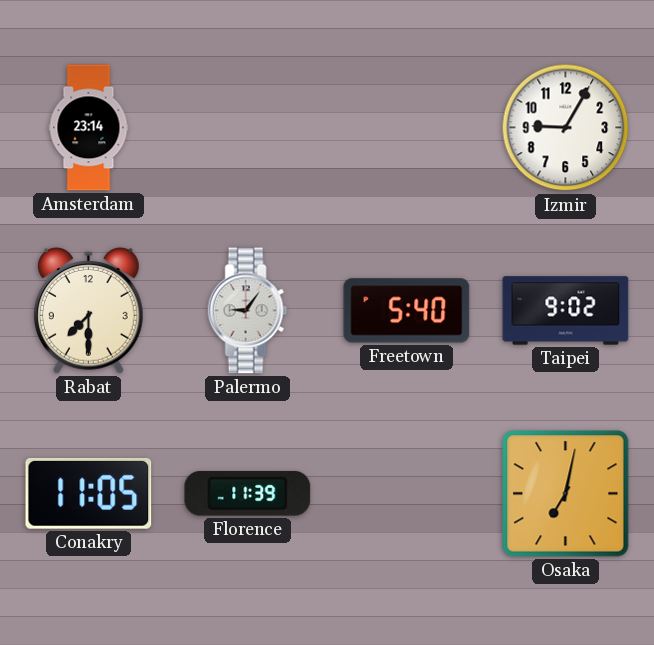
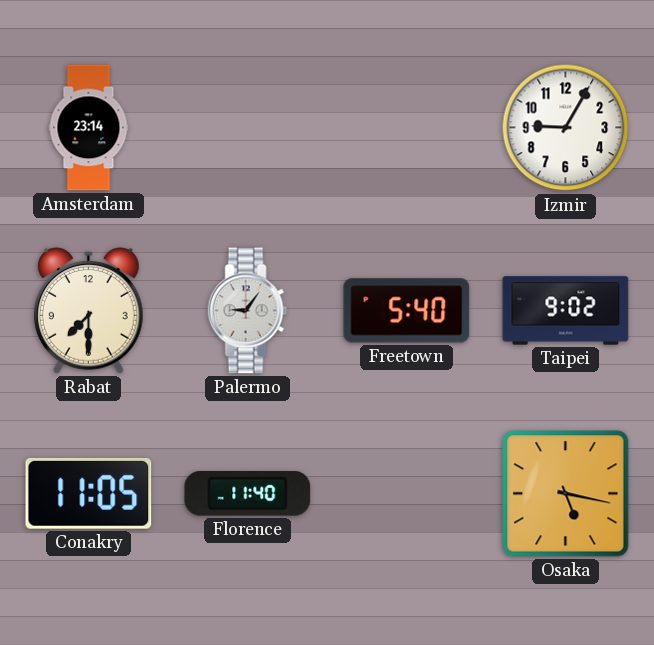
Florence: 11:39 -> 11:40
Osaka: 7:02 -> 5:17
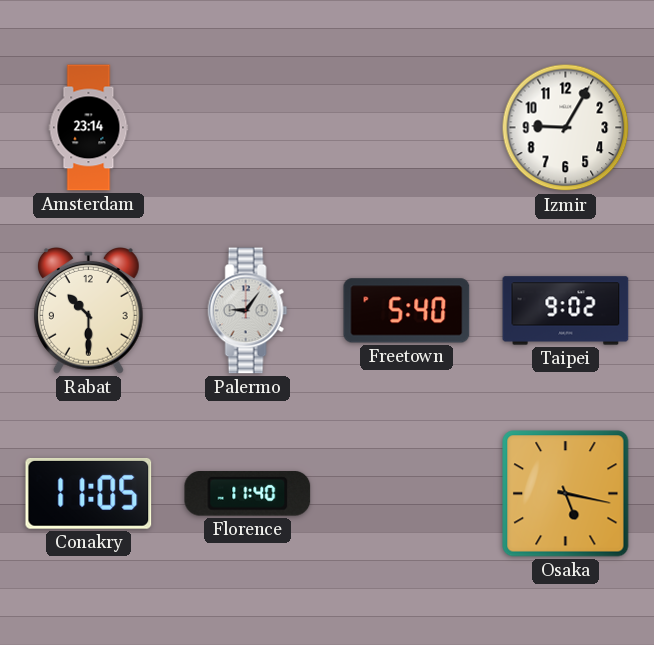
Rabat: 7:30 -> 10:30
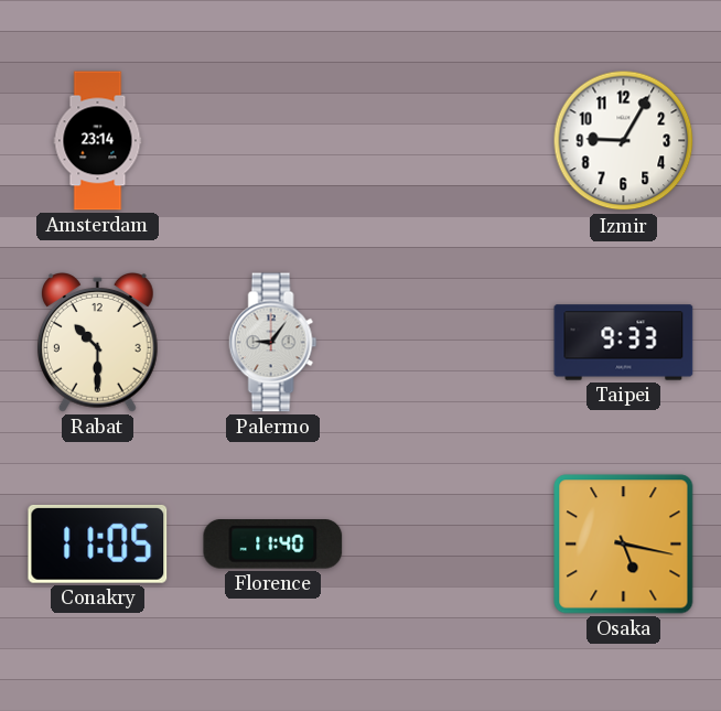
Freetown: 5:40 -> none
Taipei: 9:02 -> 9:33
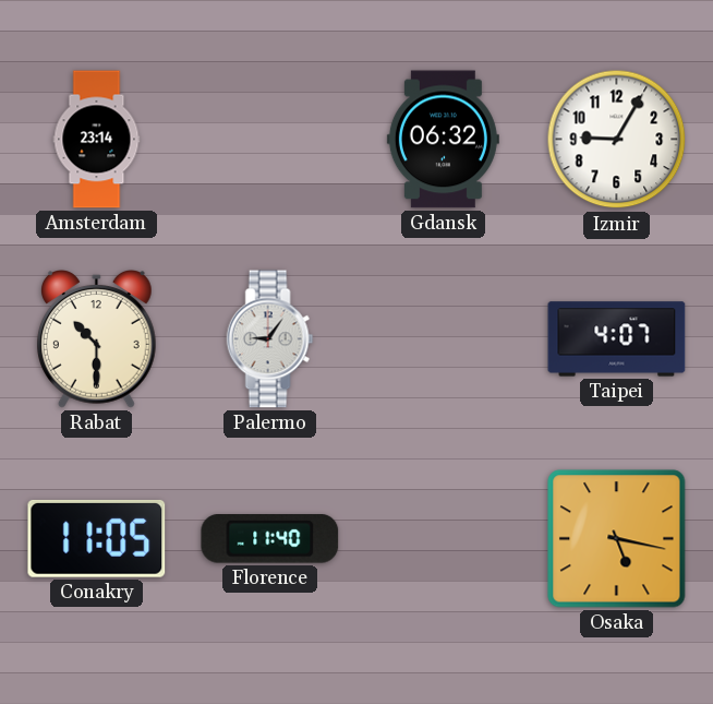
Gdansk: none -> 06:32
Taipei: 9:33 -> 4:07
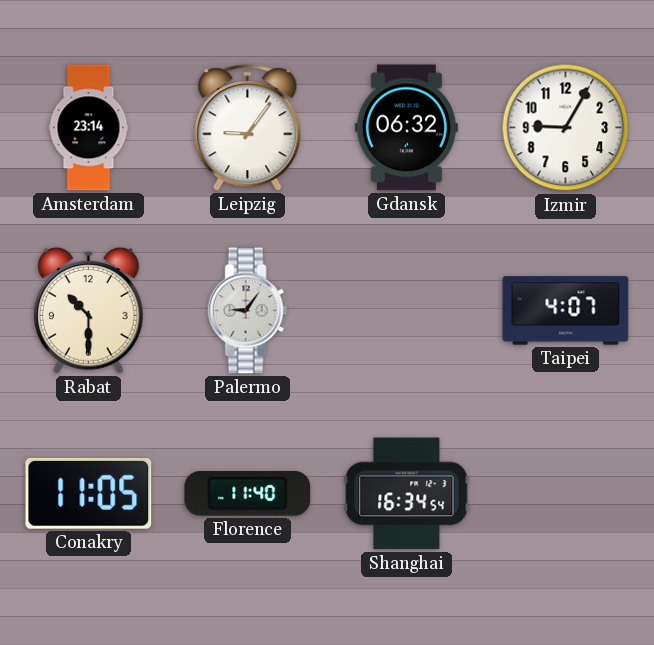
Leipzig: none -> 9:06
Shanghai: none -> 16:34
Osaka: 5:17 -> none
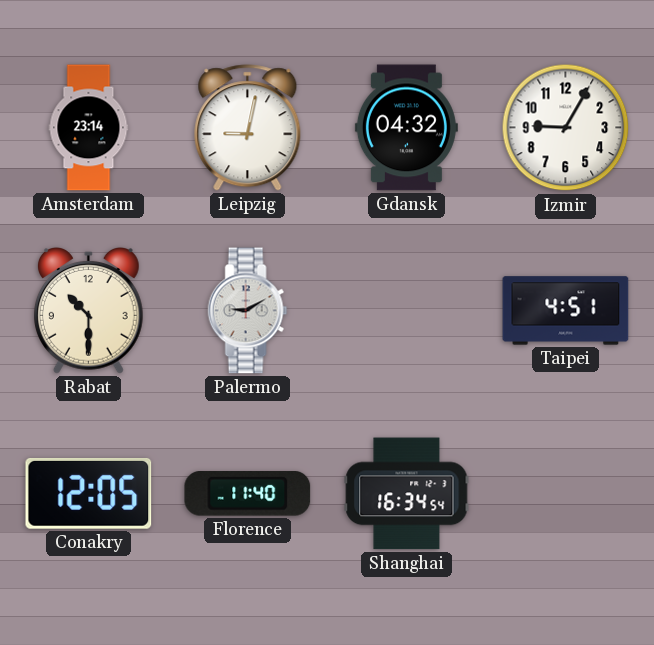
Leipzig: 9:06 -> 9:02
Gdansk: 06:32 -> 04:32
Palermo: 9:06 -> 9:10
Taipei: 4:07 -> 4:51
Conakry: 11:05 -> 12:05
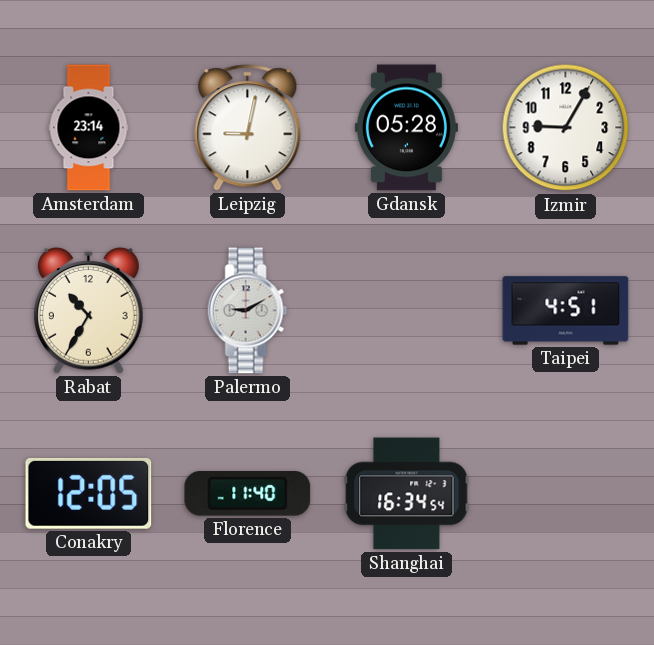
Gdansk: 04:32 -> 05:28
Rabat: 10:30 -> 10:35
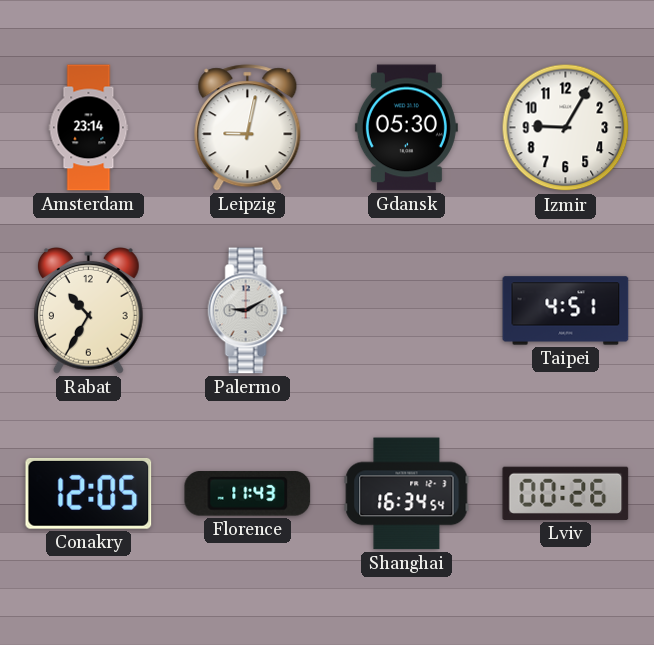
Gdansk: 05:28 -> 05:30
Florence: 11:40 -> 11:43
Lviv: none -> 00:26
